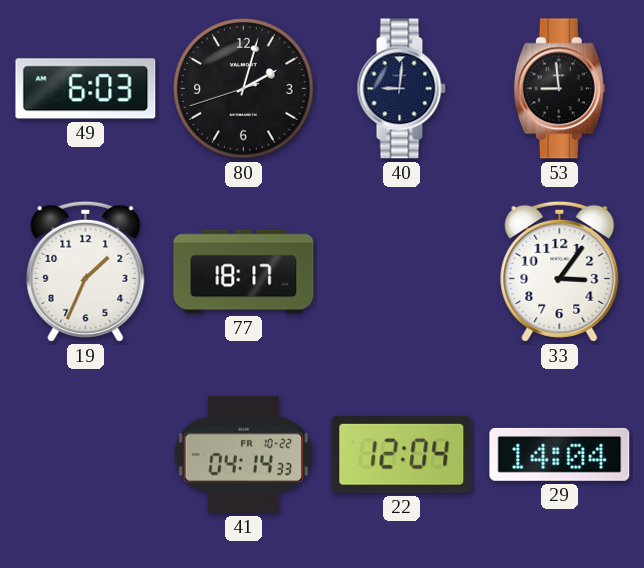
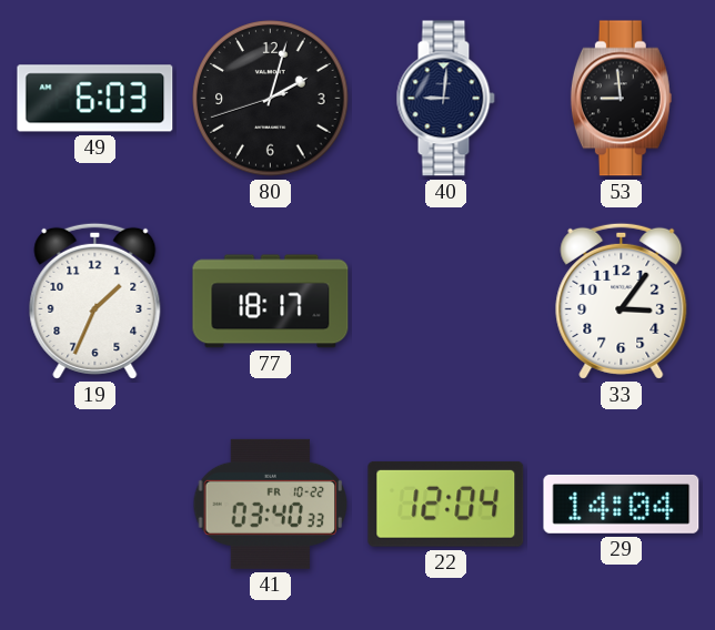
41: 04:14 -> 03:40
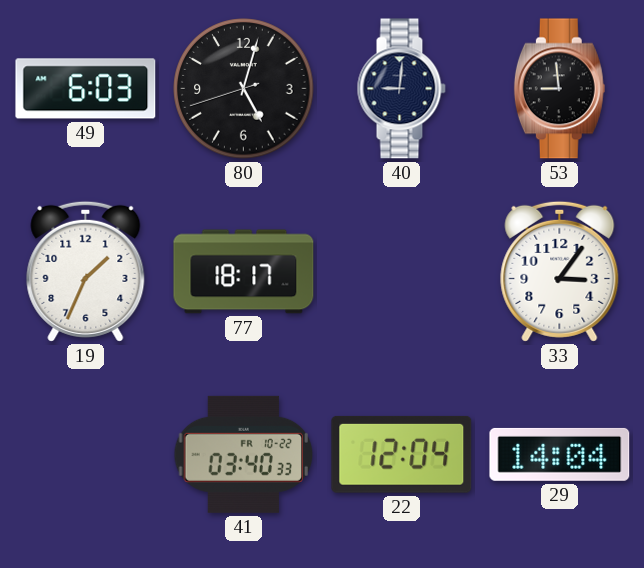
80: 2:02 -> 5:02
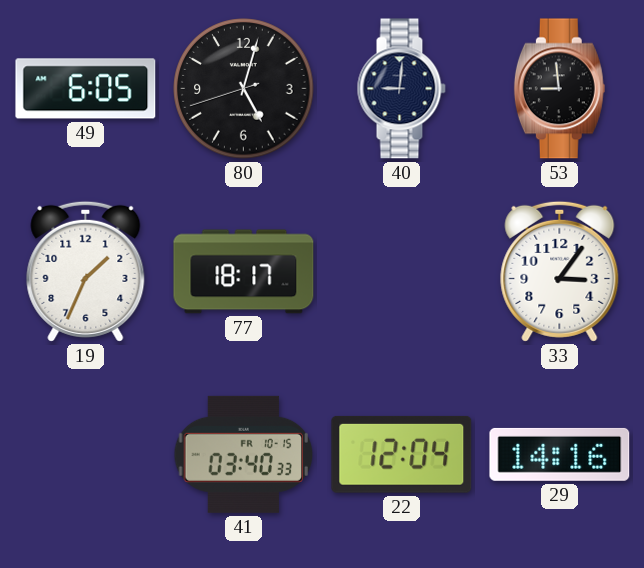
49: 6:03 -> 6:05
41 date: FR 10-22 -> FR 10-15
29: 14:04 -> 14:16
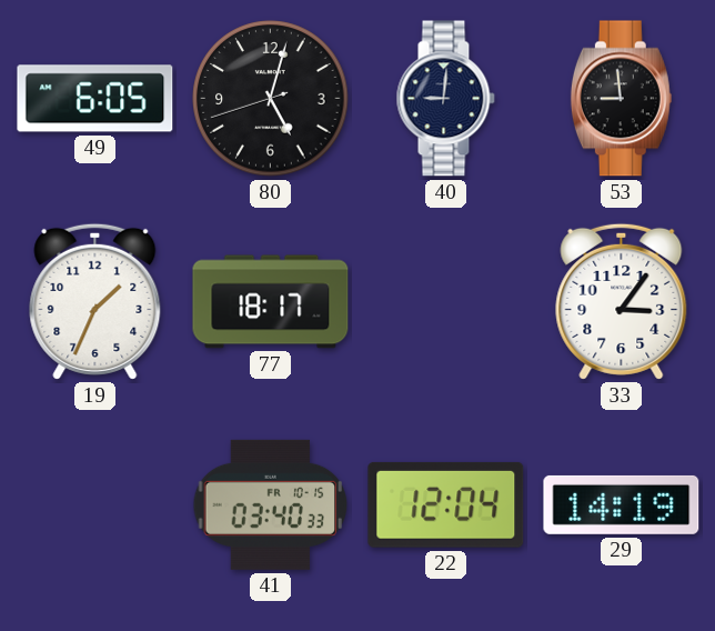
29: 14:16 -> 14:19
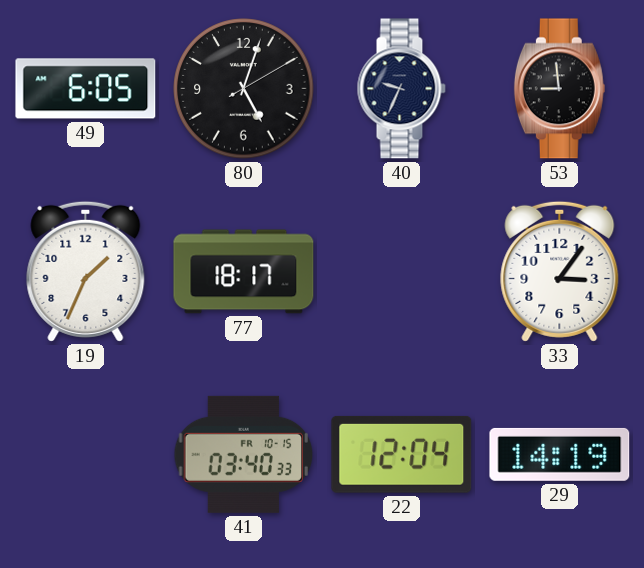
80: 5:02 -> 5:03
40: 9:01 -> 9:34
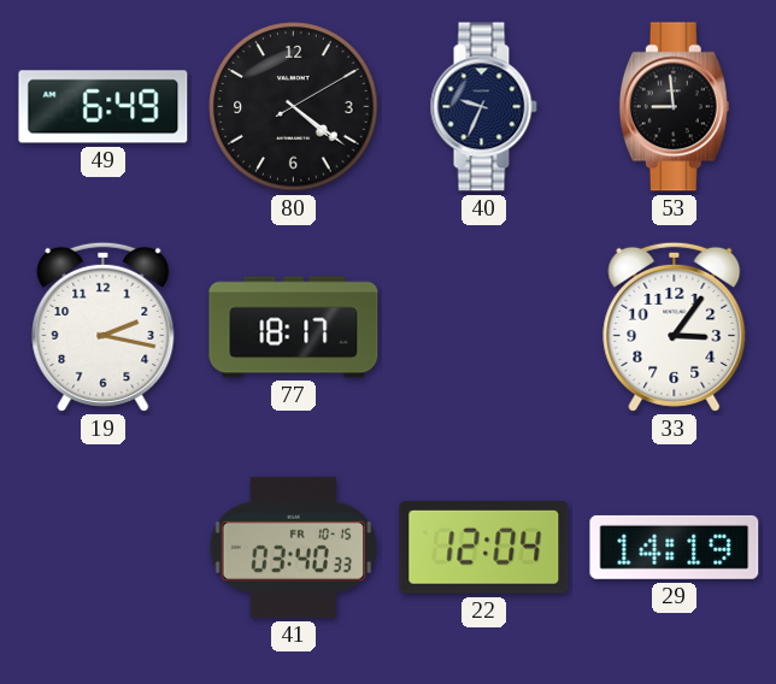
49: 6:05 -> 6:49
80: 5:03 -> 4:21
19: 1:34 -> 2:17
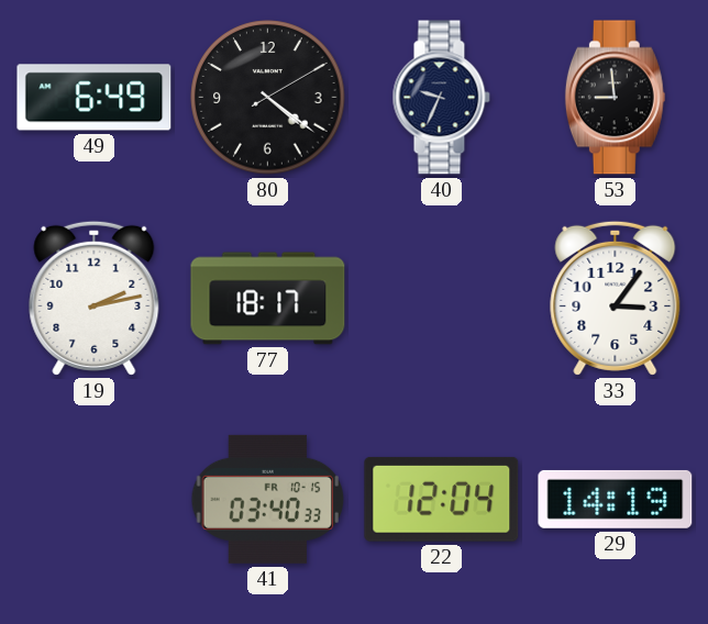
19: 2:17 -> 2:13
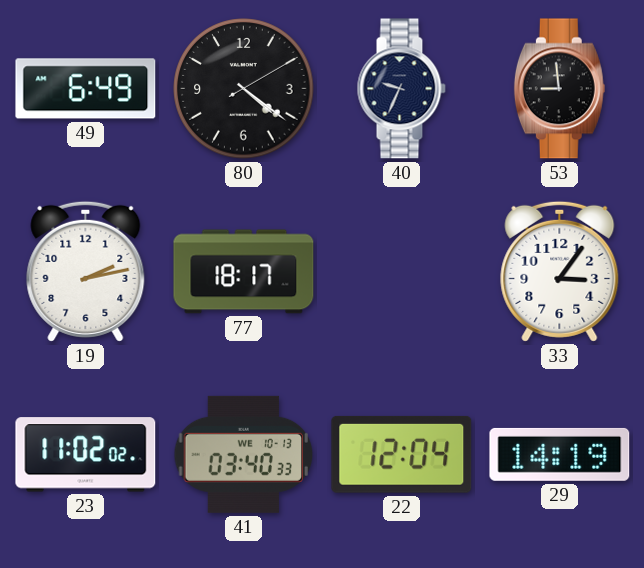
23: none -> 11:02
41 date: FR 10-15 -> WE 10-13
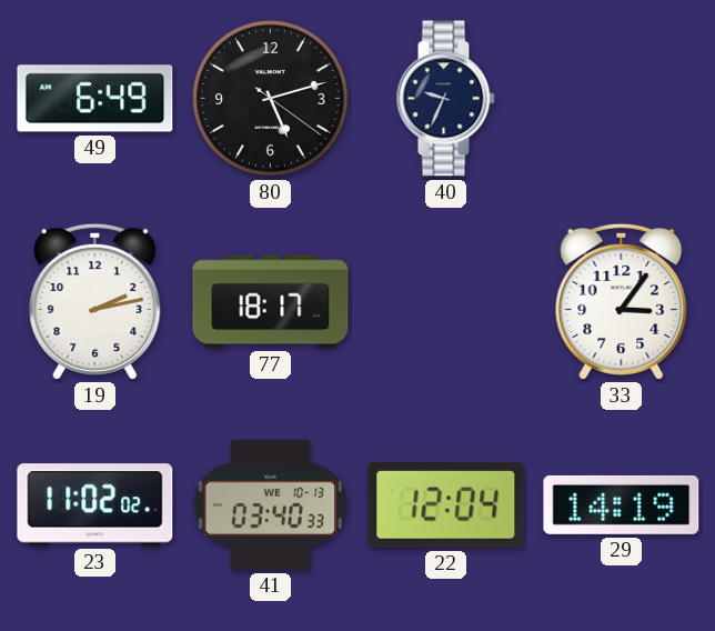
80: 4:21 -> 5:12
53: 8:59 -> none
